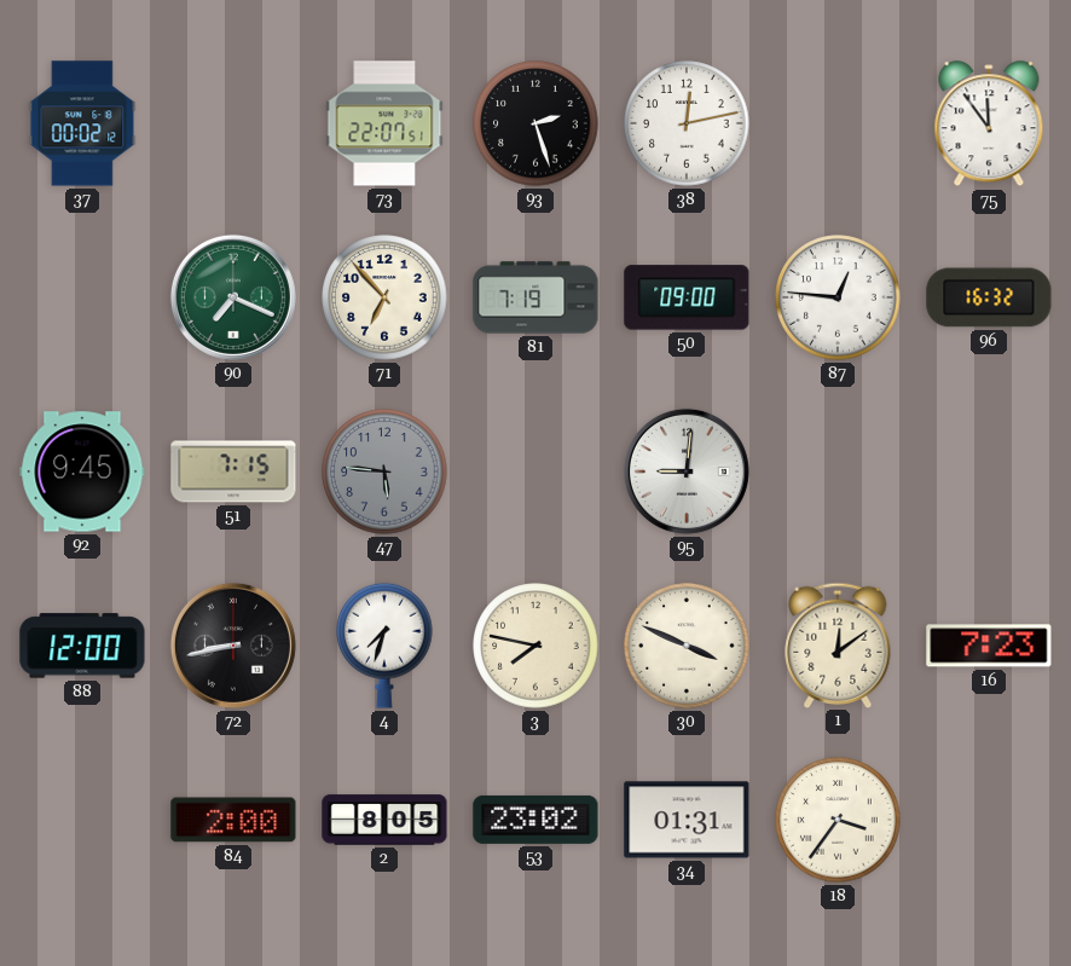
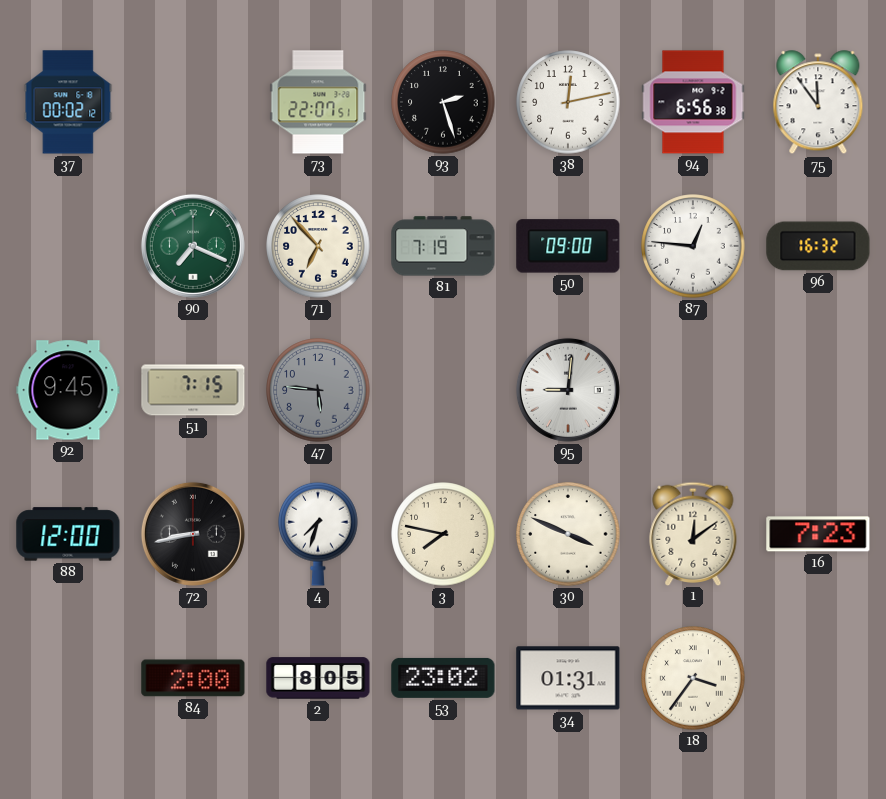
94: none -> 6:56
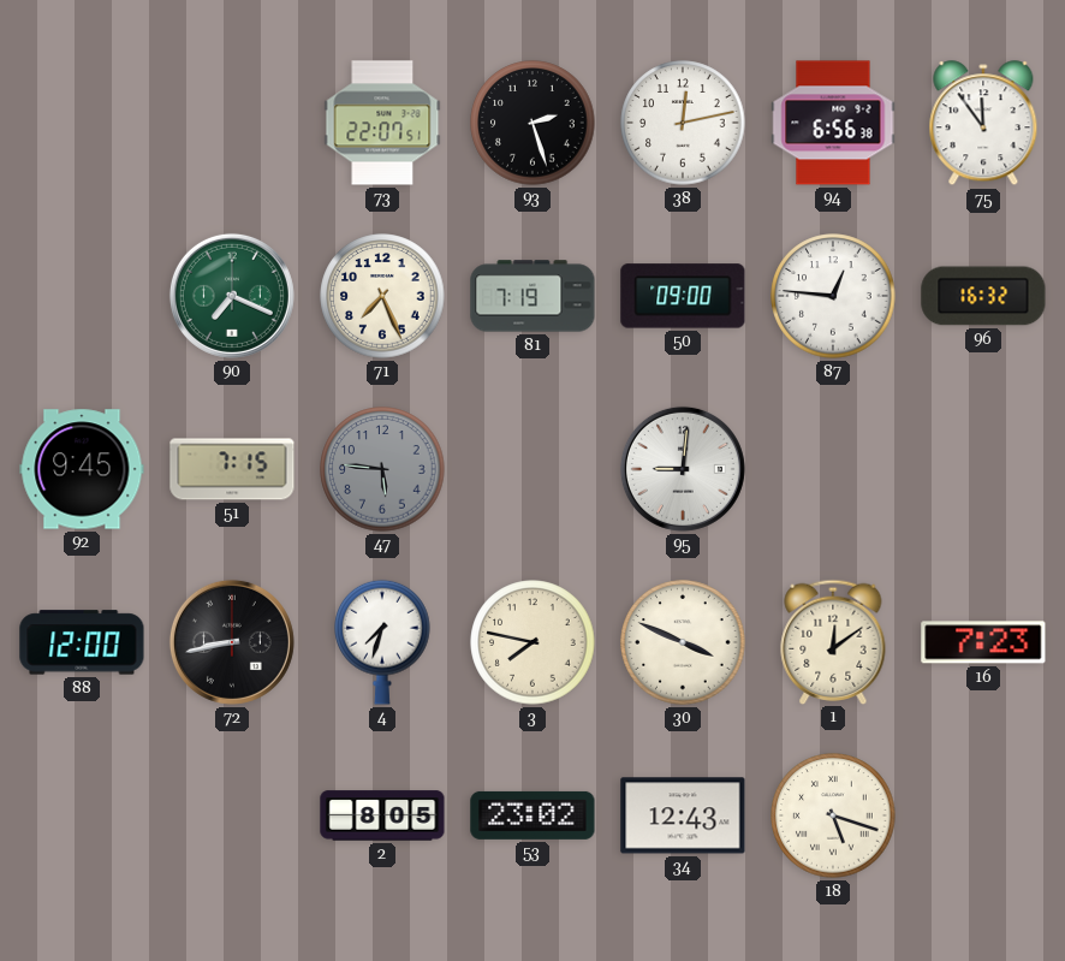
37: 00:02 -> none
71: 6:53 -> 7:26
84: 2:00 -> none
34: 01:31 -> 12:43
18: 3:36 -> 5:18
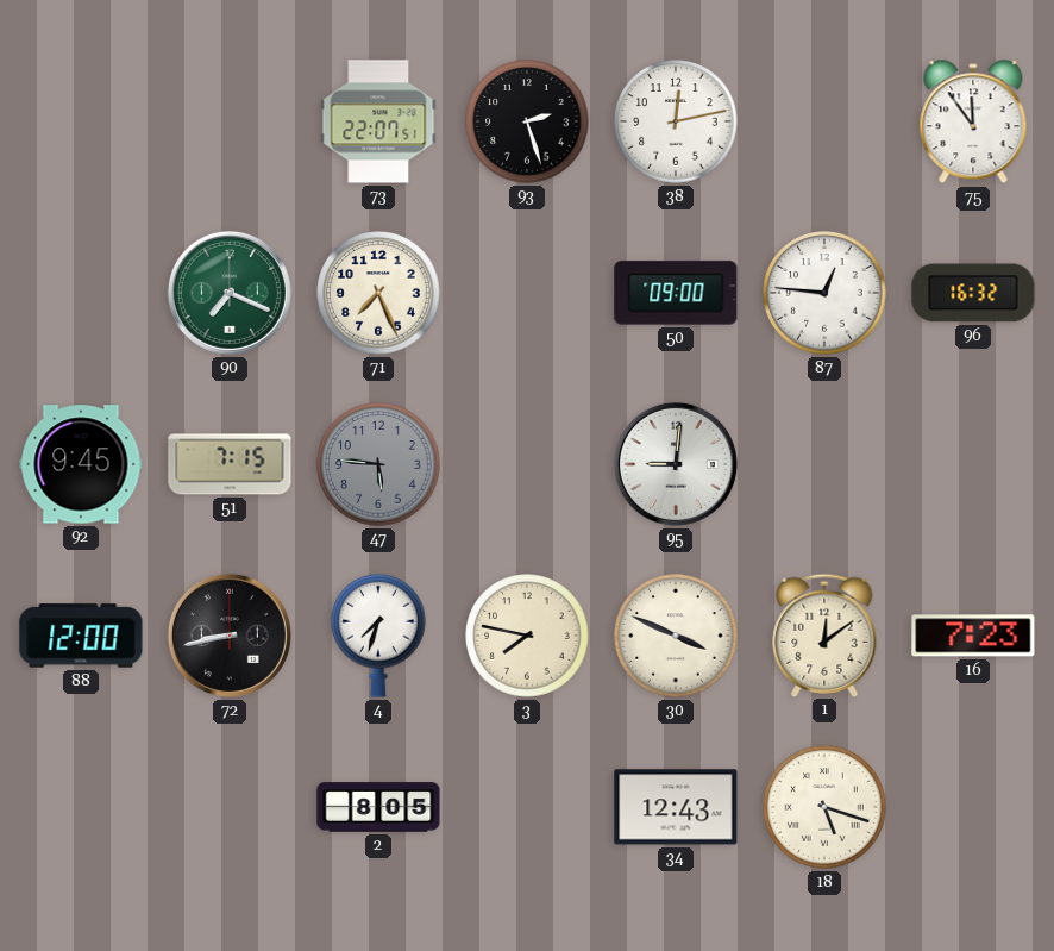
94: 6:56 -> none
81: 7:19 -> none
53: 23:02 -> none
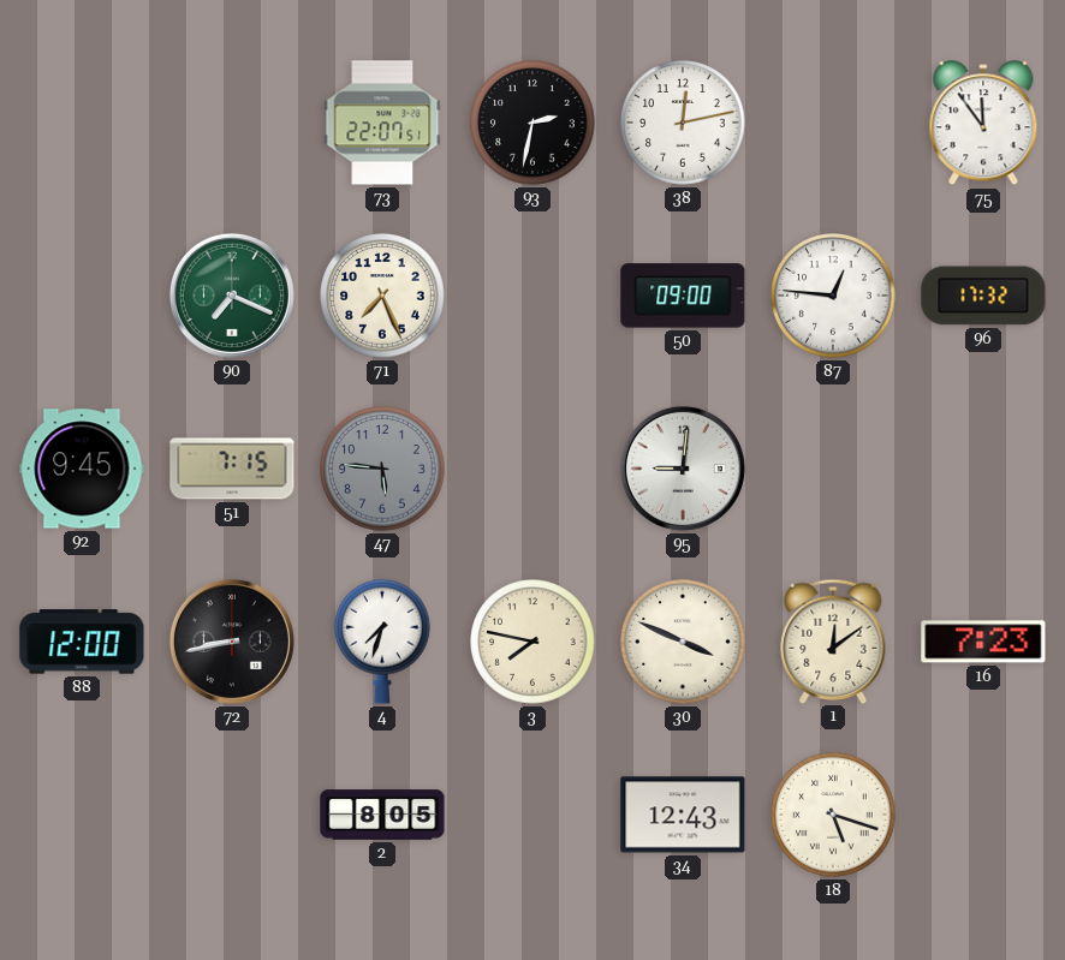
93: 2:27 -> 2:32
96: 16:32 -> 17:32
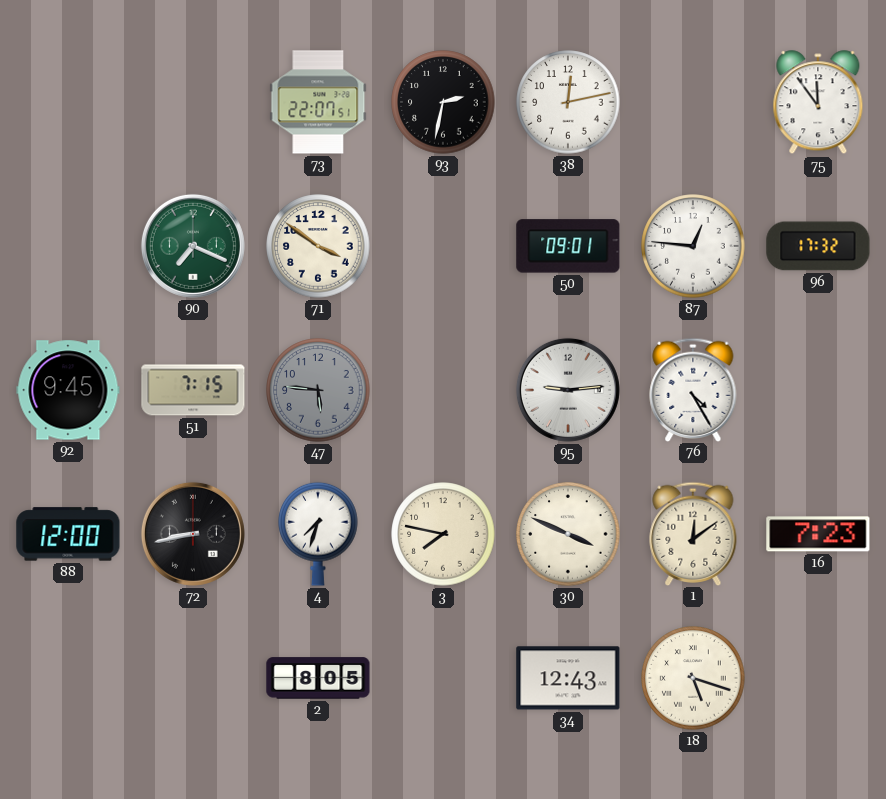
71: 7:26 -> 3:51
50: 09:00 -> 09:01
95: 9:01 -> 9:14
76: none -> 4:25
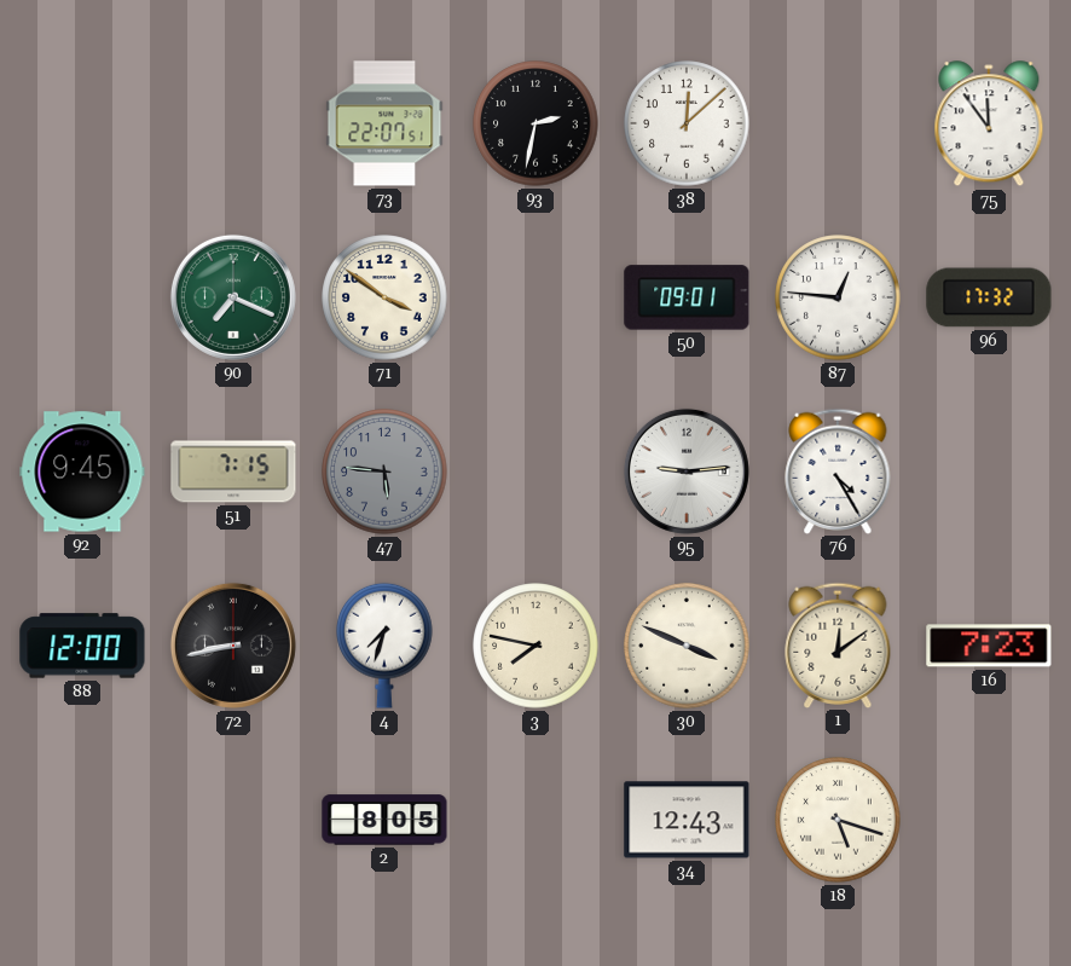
38: 12:13 -> 12:08
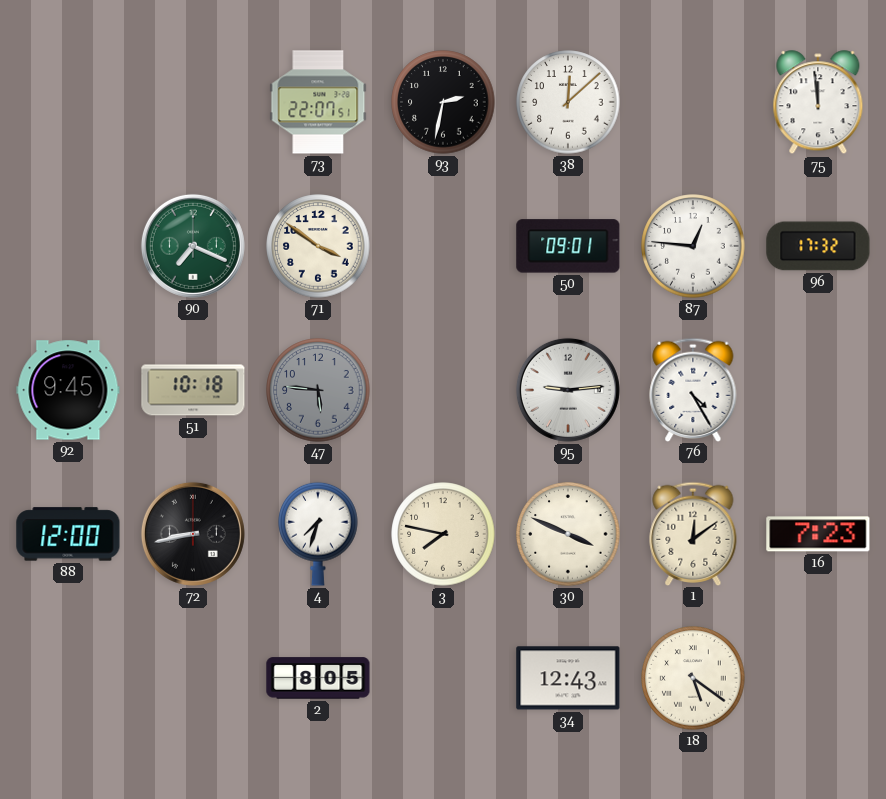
75: 11:54 -> 11:59
51: 7:15 -> 10:18
18: 5:18 -> 5:21
